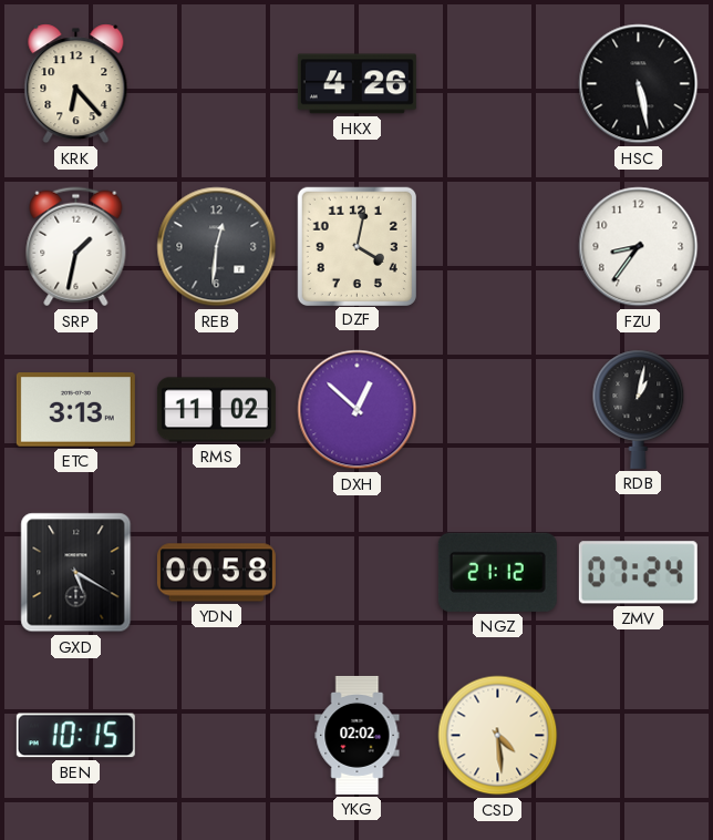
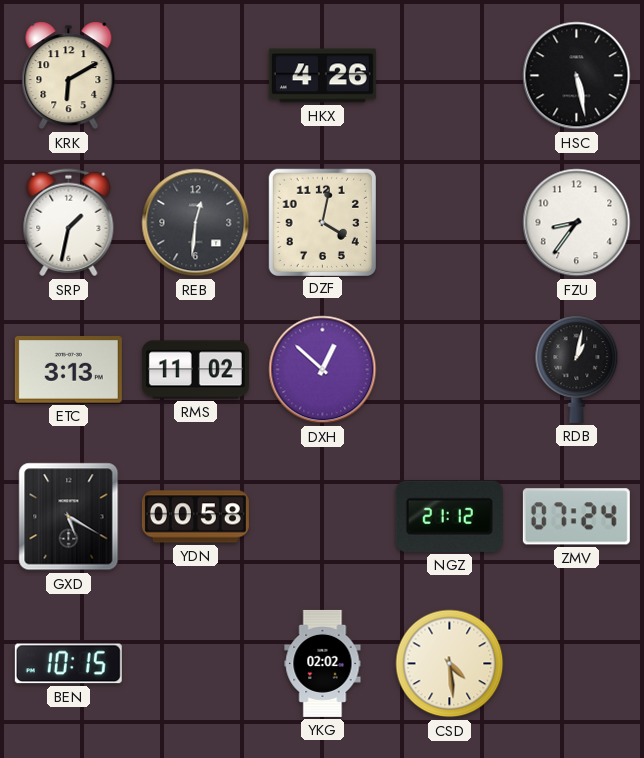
KRK: 6:23 -> 6:10
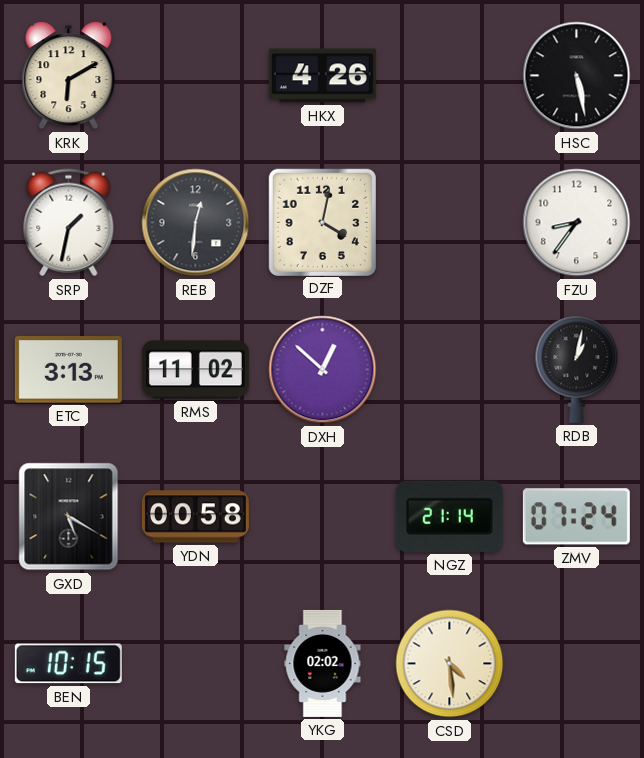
NGZ: 21:12 -> 21:14
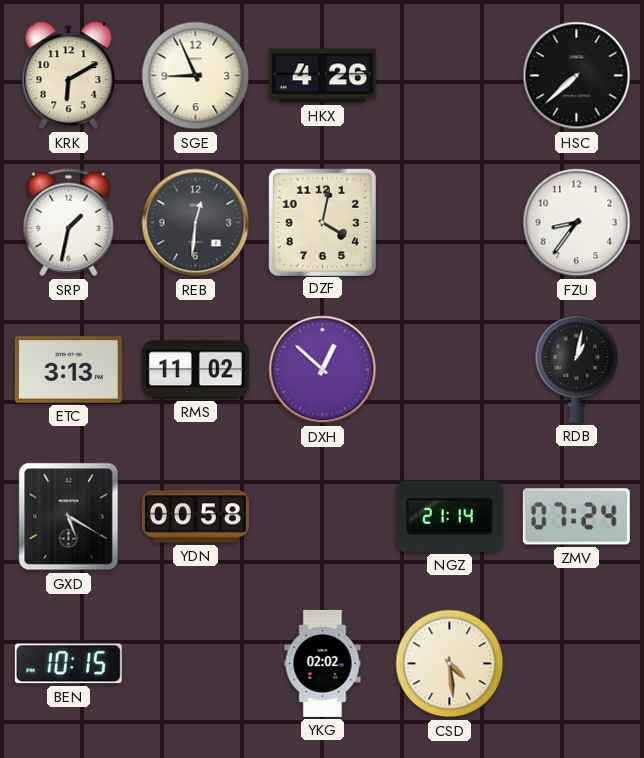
SGE: none -> 8:56
HSC: 5:28 -> 7:38
